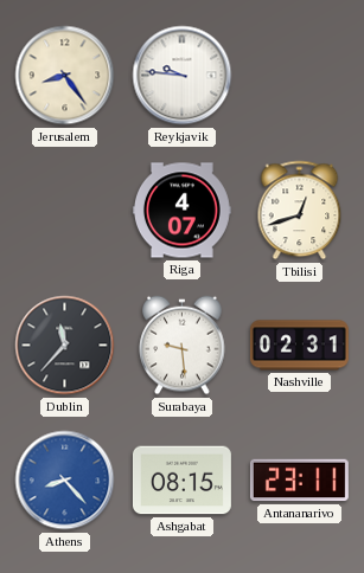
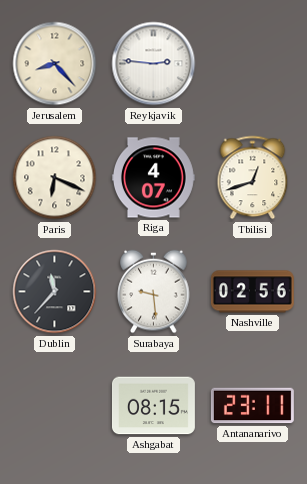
Jerusalem: 8:24 -> 8:23
Reykjavik: 9:46 -> 2:46
Paris: none -> 6:19
Nashville: 02:31 -> 02:56
Athens: 8:23 -> none
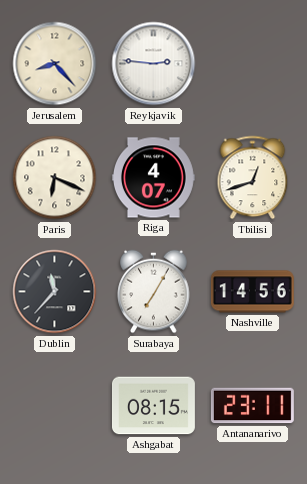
Surabaya: 9:29 -> 7:05
Nashville: 02:56 -> 14:56
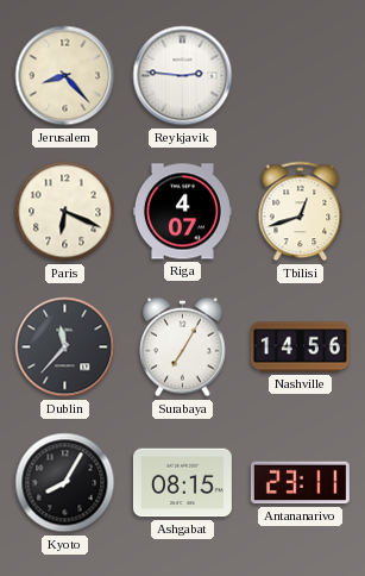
Kyoto: none -> 8:05
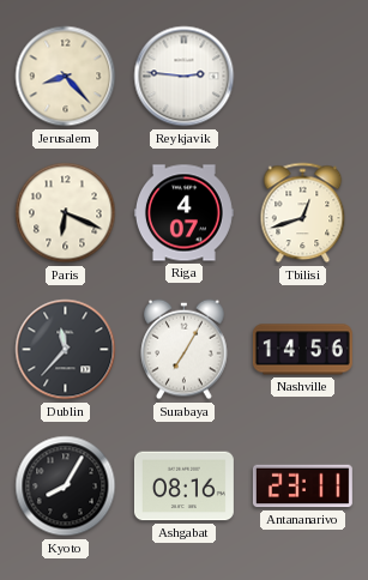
Ashgabat: 08:15 -> 08:16
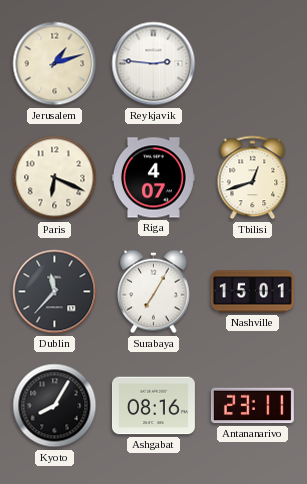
Jerusalem: 8:23 -> 1:12
Nashville: 14:56 -> 15:01
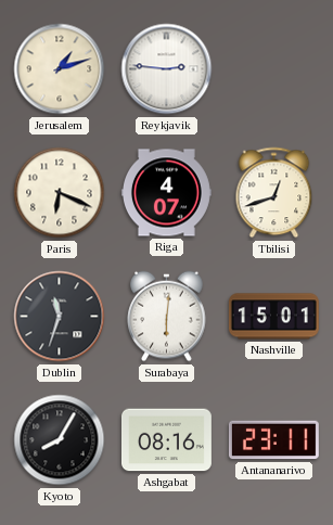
Dublin: 11:37 -> 11:33
Surabaya: 7:05 -> 6:01
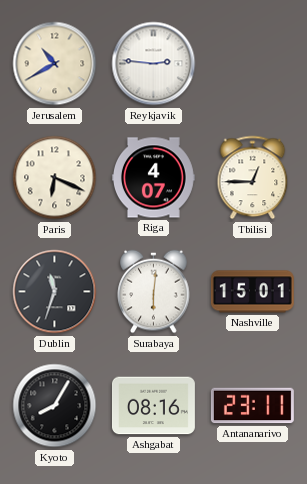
Jerusalem: 1:12 -> 10:40
Tbilisi: 12:42 -> 12:45
